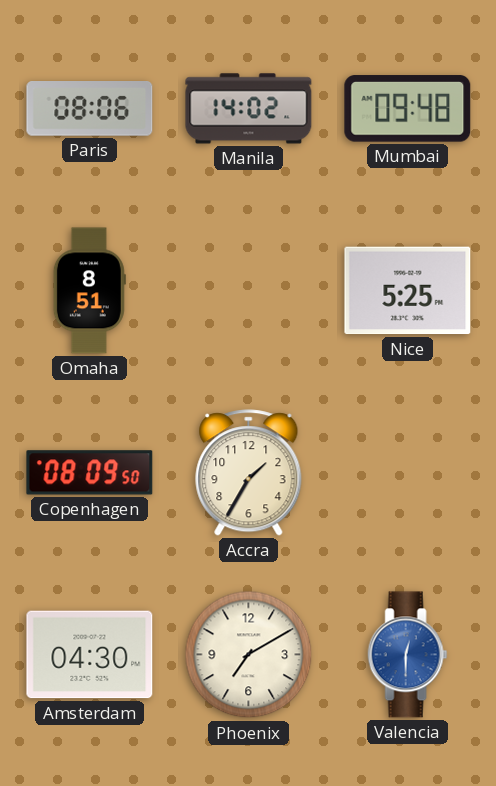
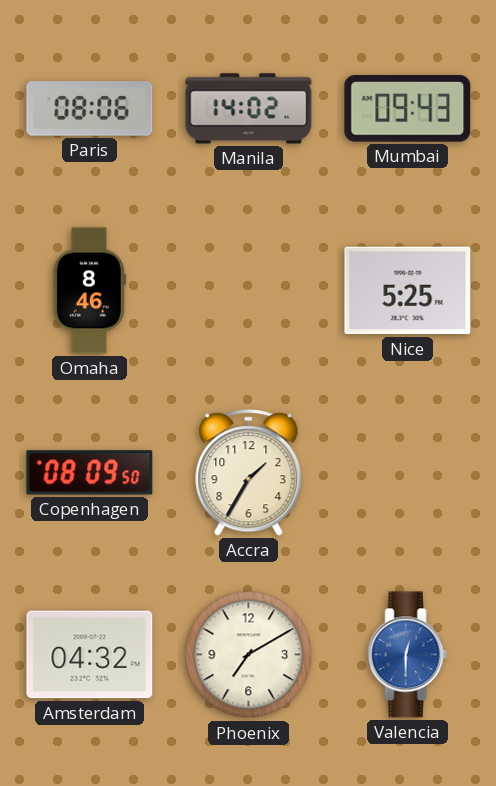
Mumbai: 09:48 -> 09:43
Omaha: 8:51 -> 8:46
Amsterdam: 04:30 -> 04:32
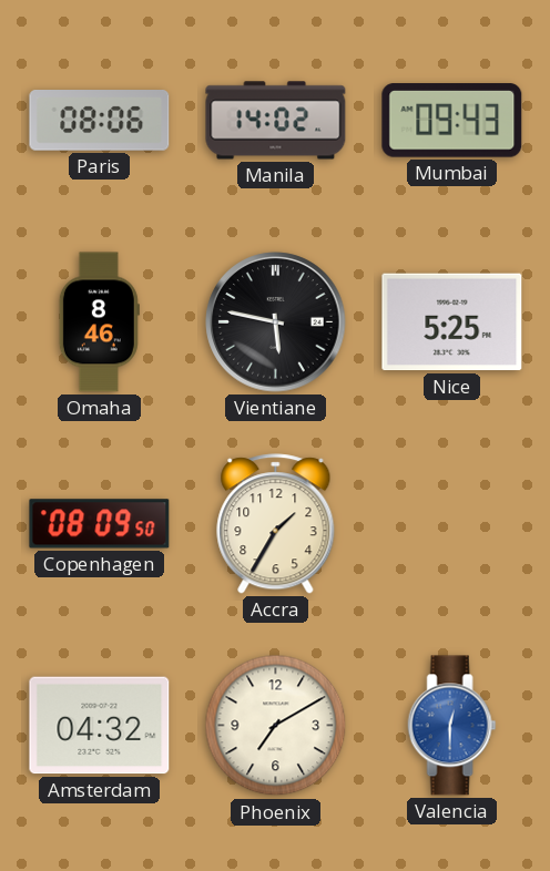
Vientiane: none -> 5:47
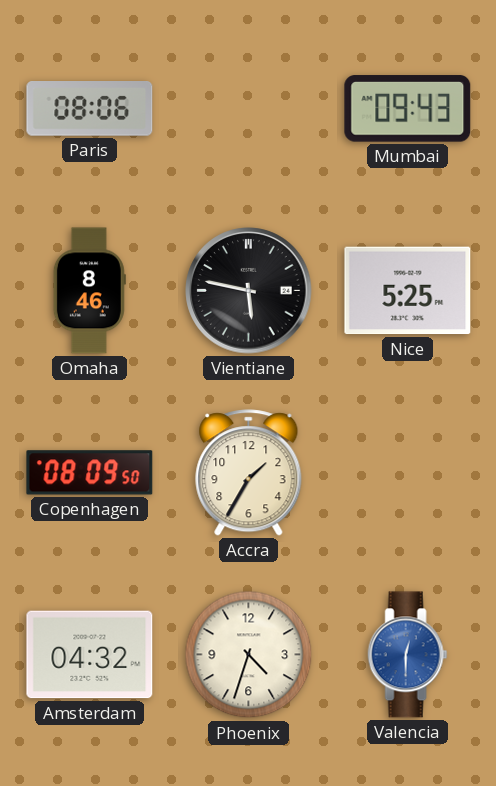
Manila: 14:02 -> none
Phoenix: 7:10 -> 4:33
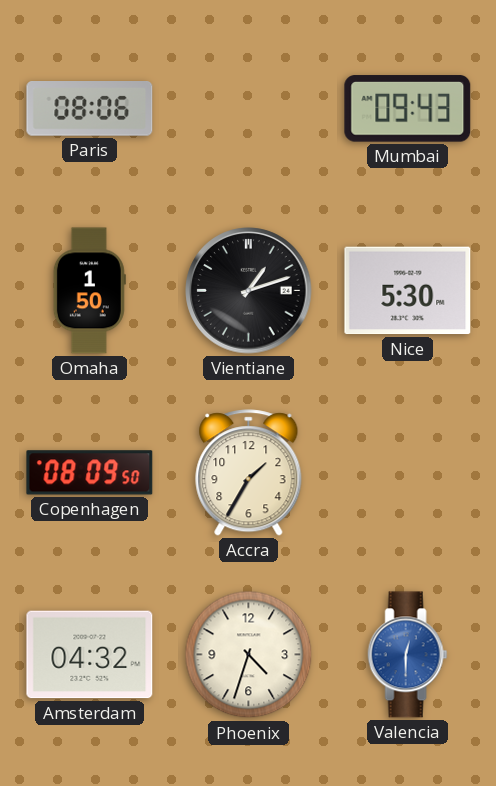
Omaha: 8:46 -> 1:50
Vientiane: 5:47 -> 1:12
Nice: 5:25 -> 5:30
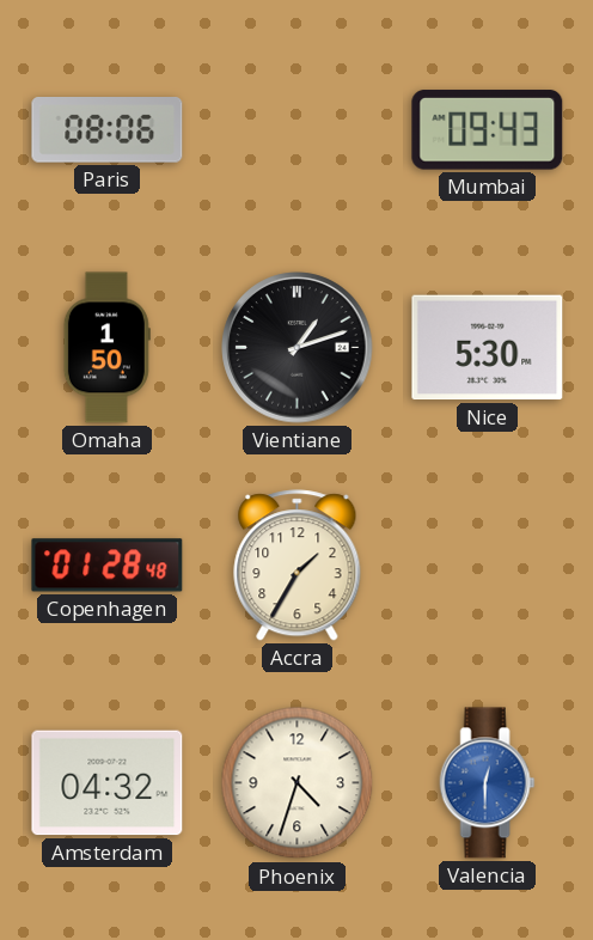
Copenhagen: 08:09 -> 01:28
